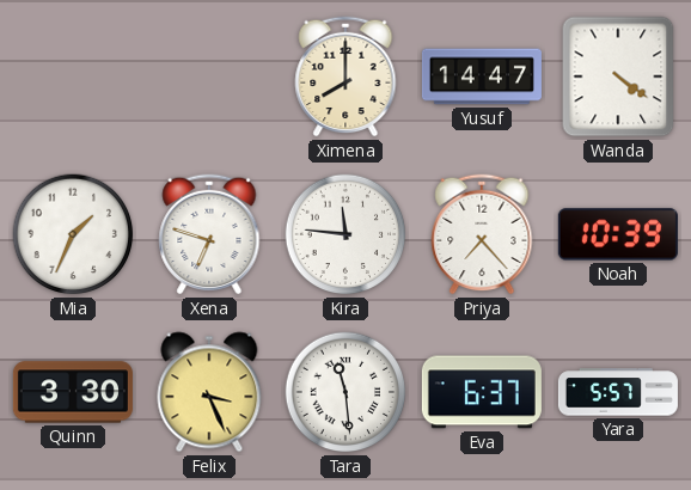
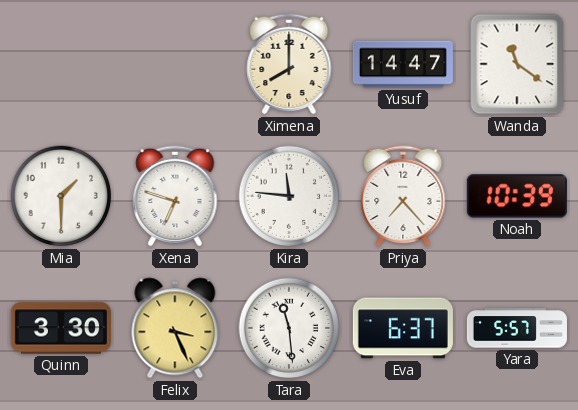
Wanda: 4:21 -> 11:21
Mia: 1:34 -> 1:30
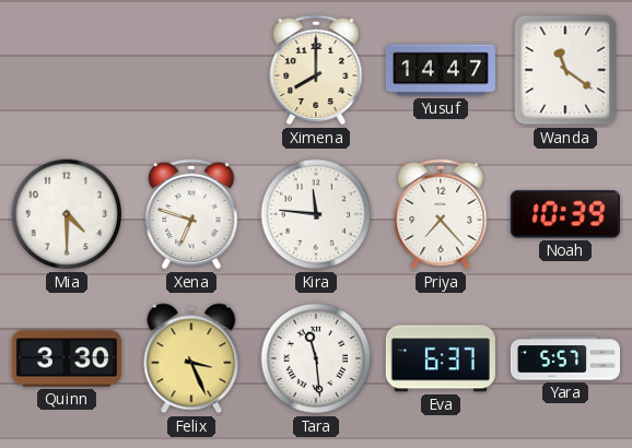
Mia: 1:30 -> 4:30
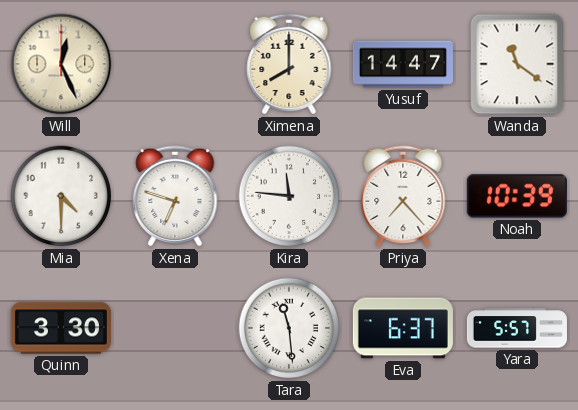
Will: none -> 12:26
Felix: 3:26 -> none
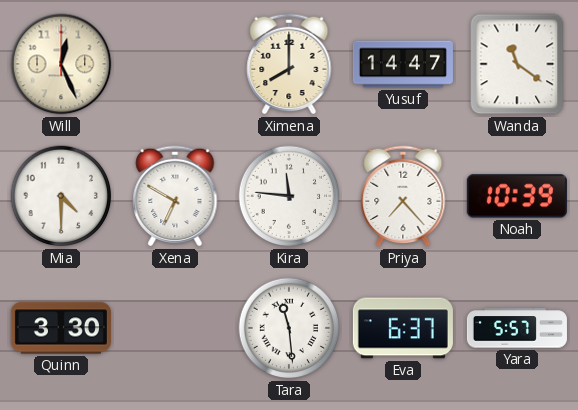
Xena: 6:48 -> 6:50
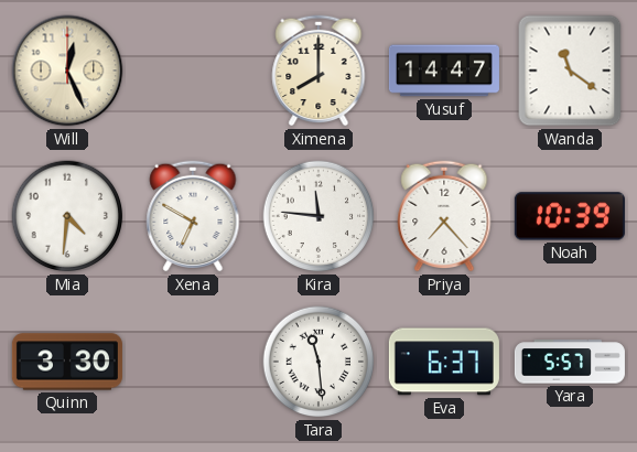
Mia: 4:30 -> 4:31
